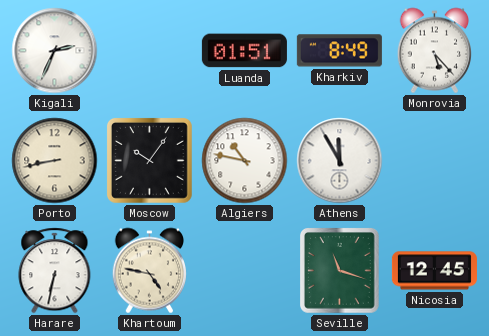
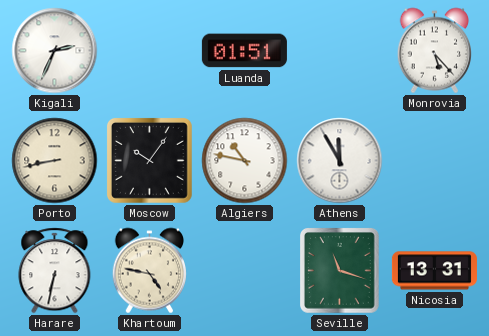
Kharkiv: 8:49 -> none
Nicosia: 12:45 -> 13:31
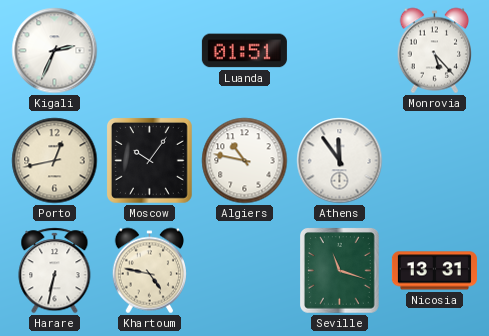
Porto: 8:43 -> 12:43
Athens: 11:55 -> 11:54
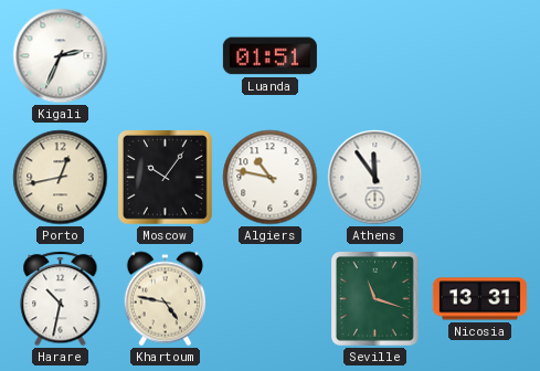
Monrovia: 5:23 -> none
Harare: 6:32 -> 10:32
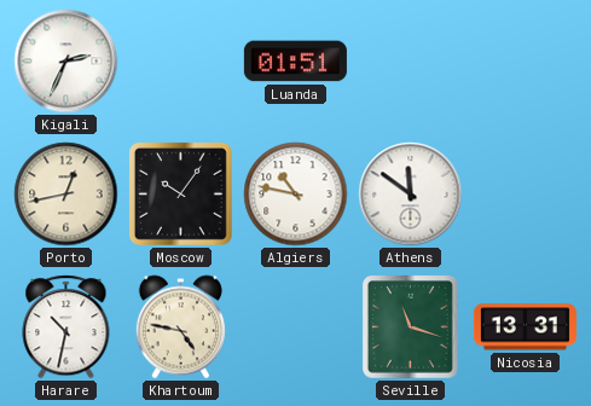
Athens: 11:54 -> 11:51
